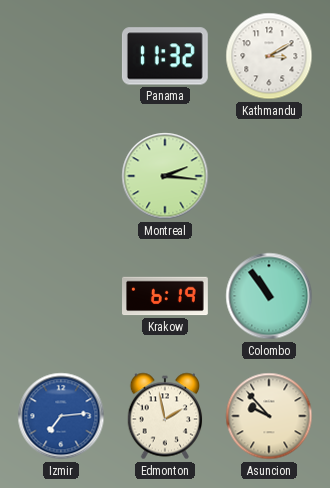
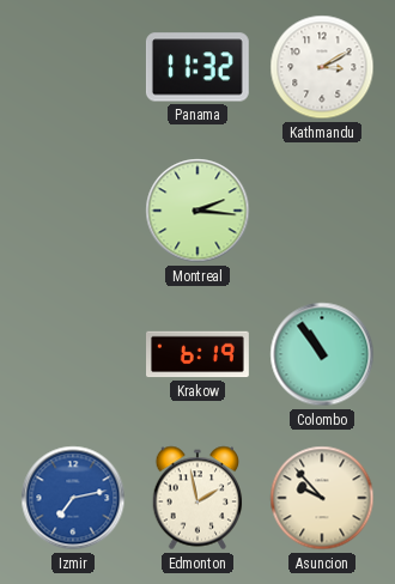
Izmir: 7:14 -> 7:13
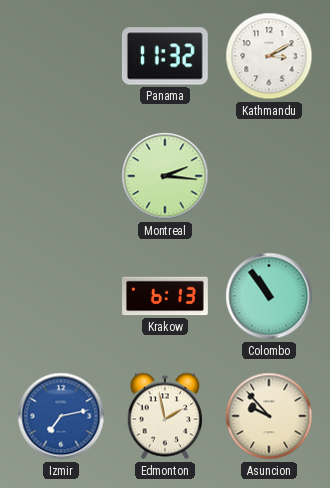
Krakow: 6:19 -> 6:13
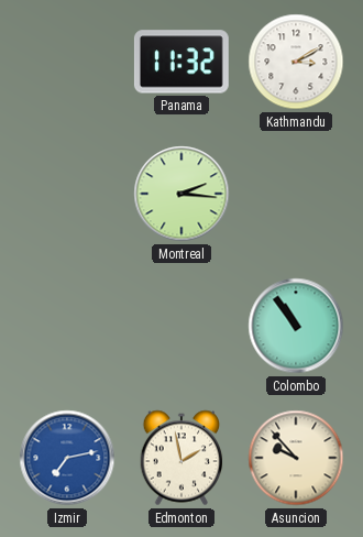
Krakow: 6:13 -> none
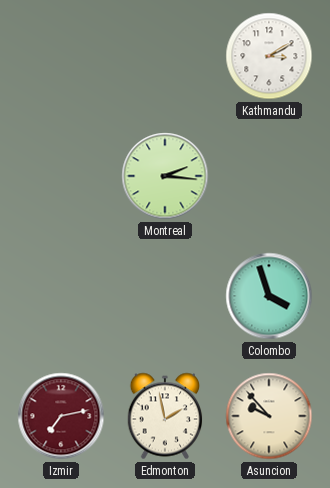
Panama: 11:32 -> none
Colombo: 10:54 -> 3:57
Izmir dial: blue -> burgundy
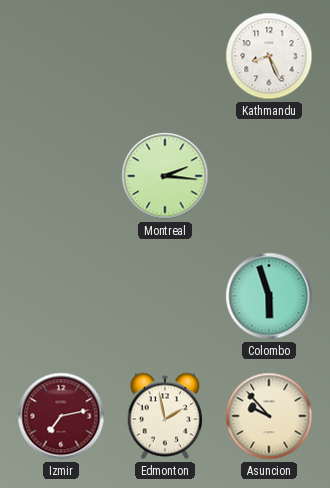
Kathmandu: 3:10 -> 8:26
Colombo: 3:57 -> 5:57
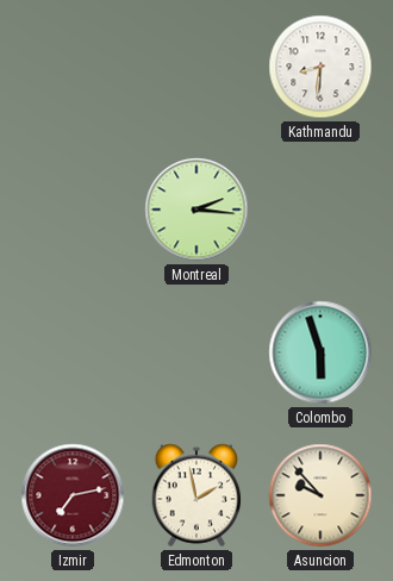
Kathmandu: 8:26 -> 8:31
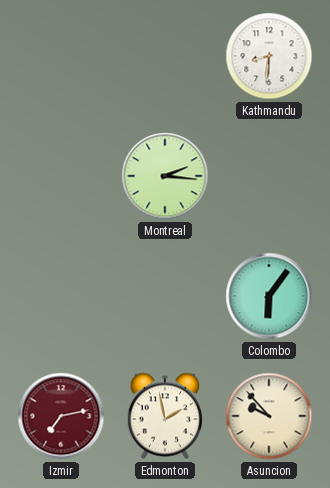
Colombo: 5:57 -> 6:06
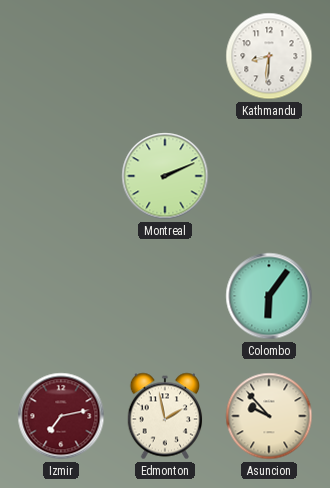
Montreal: 2:16 -> 2:11
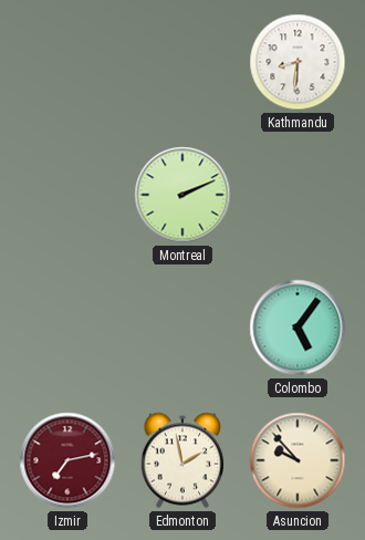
Colombo: 6:06 -> 5:06
